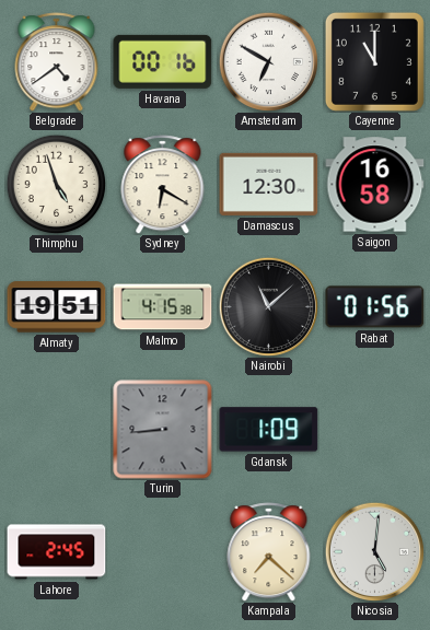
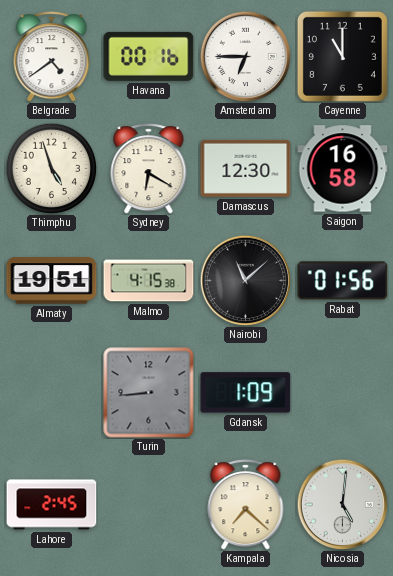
Amsterdam: 6:50 -> 6:45
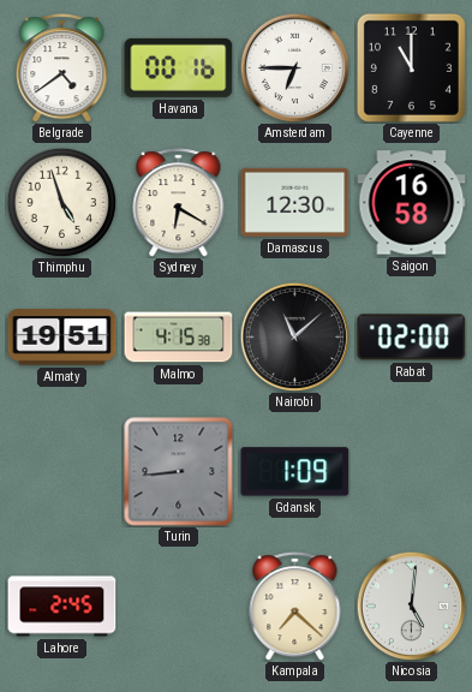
Rabat: 01:56 -> 02:00
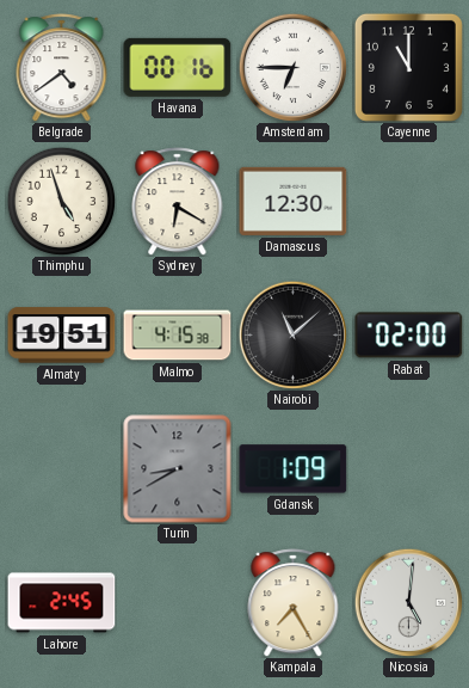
Saigon: 16:58 -> none
Turin: 8:44 -> 8:40
Kampala: 7:22 -> 7:25
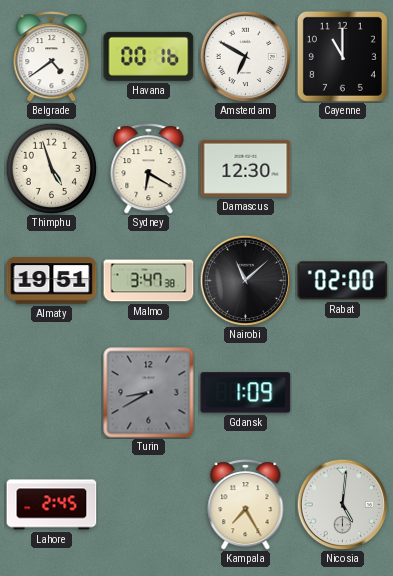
Amsterdam: 6:45 -> 6:50
Malmo: 4:15 -> 3:47
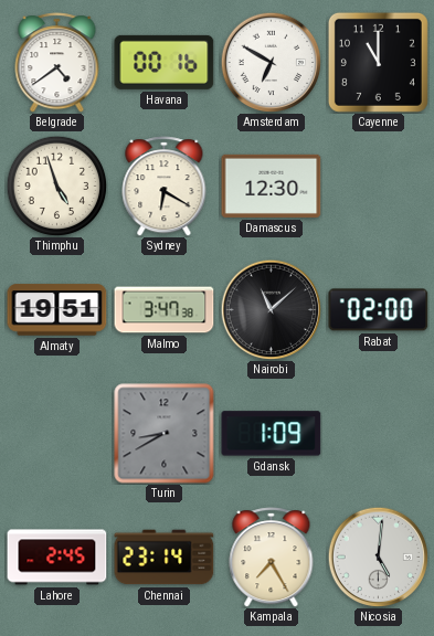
Chennai: none -> 23:14
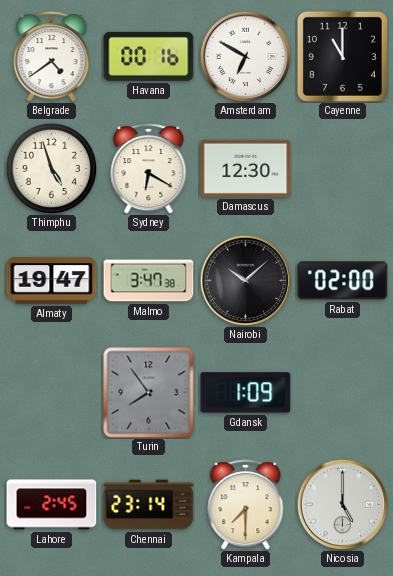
Almaty: 19:51 -> 19:47
Nairobi: 11:08 -> 10:08
Turin: 8:40 -> 7:54
Kampala: 7:25 -> 7:30
Nicosia: 5:01 -> 5:00
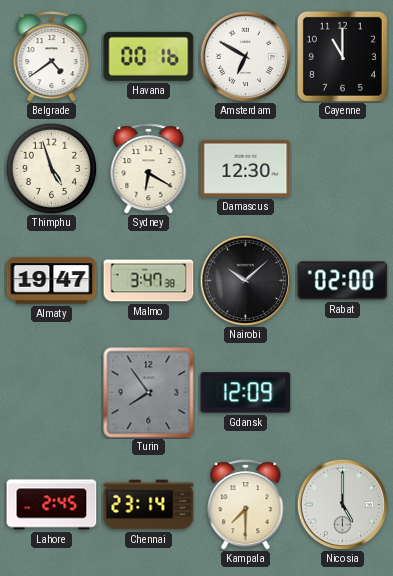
Gdansk: 1:09 -> 12:09
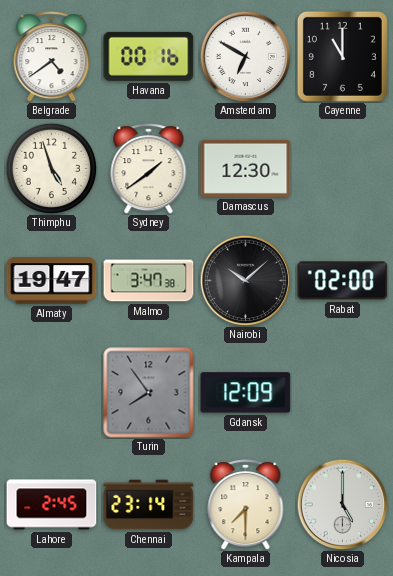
Sydney: 6:20 -> 1:39
